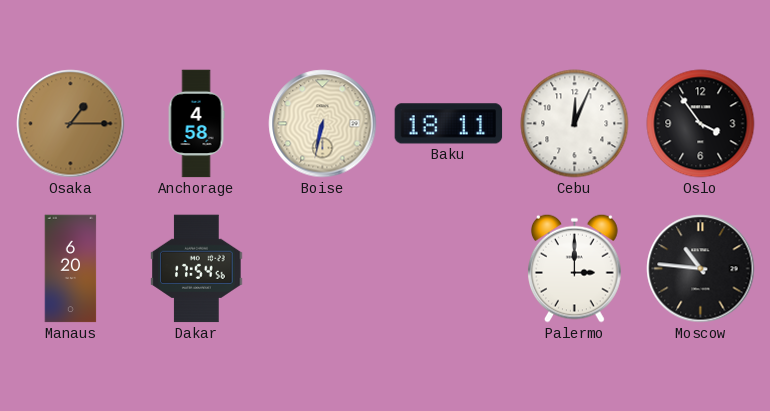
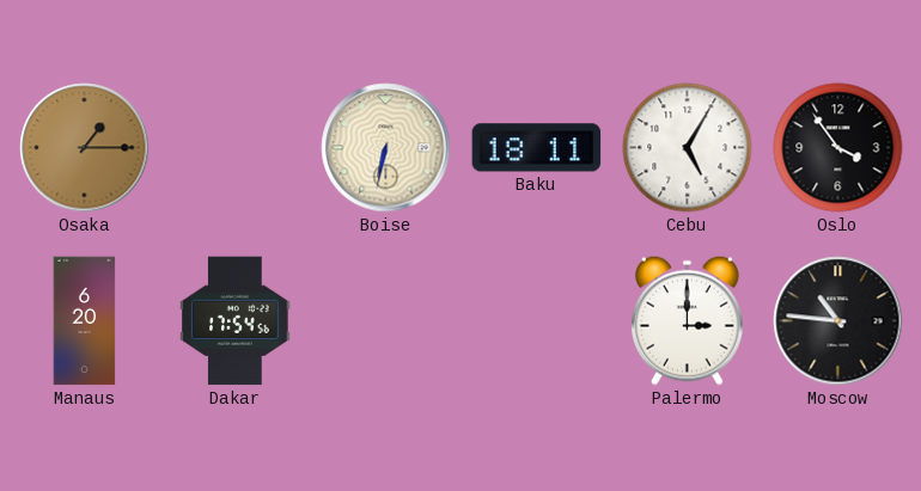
Anchorage: 4:58 -> none
Cebu: 12:04 -> 5:05
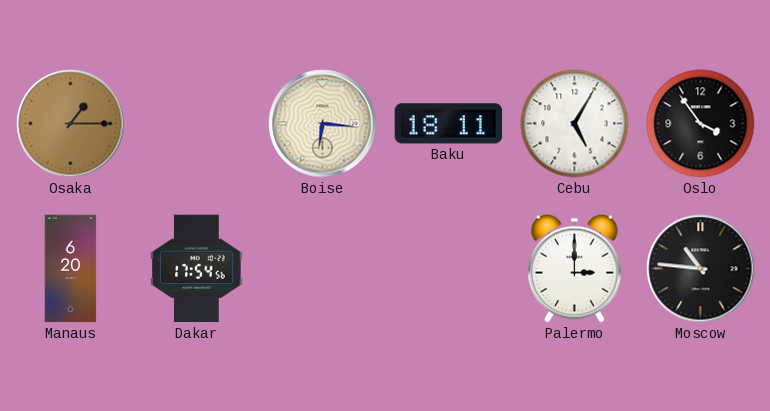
Boise: 6:32 -> 6:16
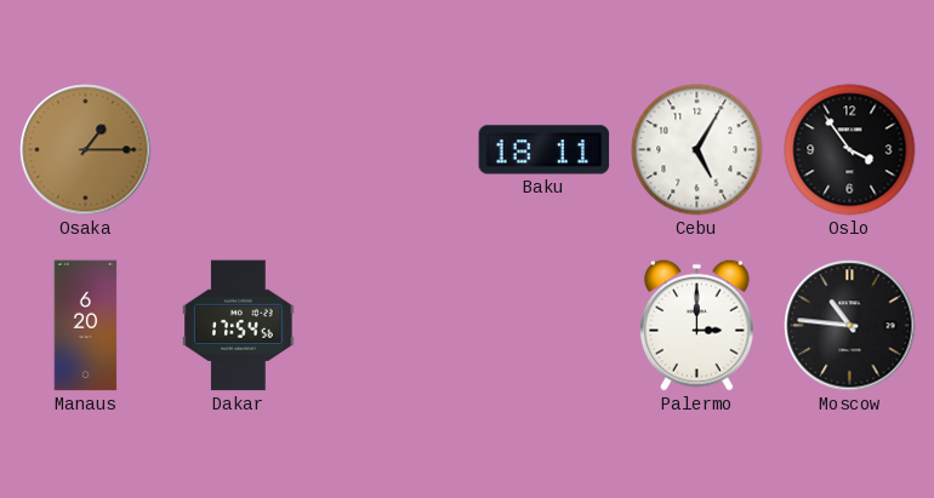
Boise: 6:16 -> none
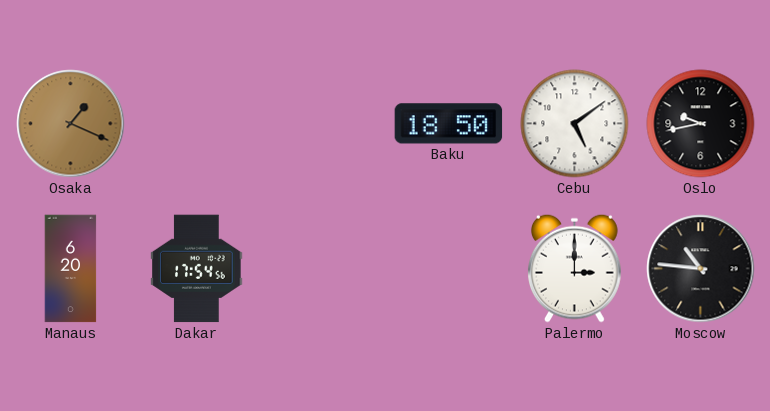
Osaka: 1:15 -> 1:19
Baku: 18:11 -> 18:50
Cebu: 5:05 -> 5:09
Oslo: 3:54 -> 9:43
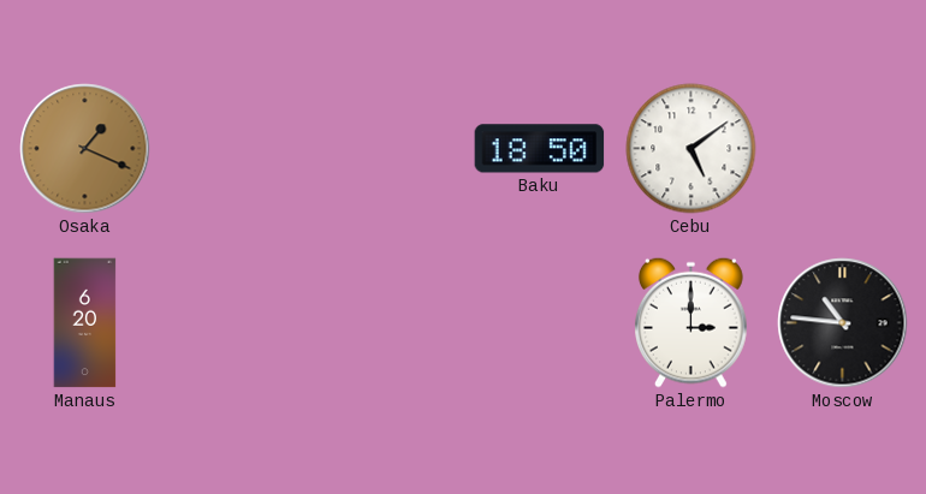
Oslo: 9:43 -> none
Dakar: 17:54 -> none
